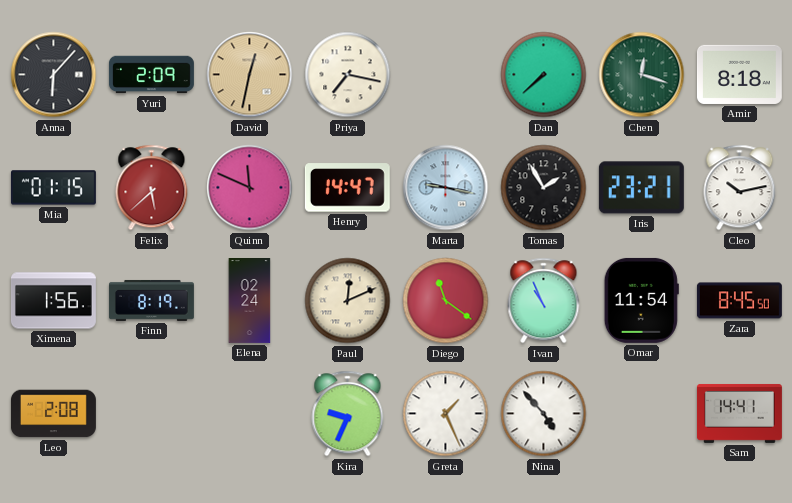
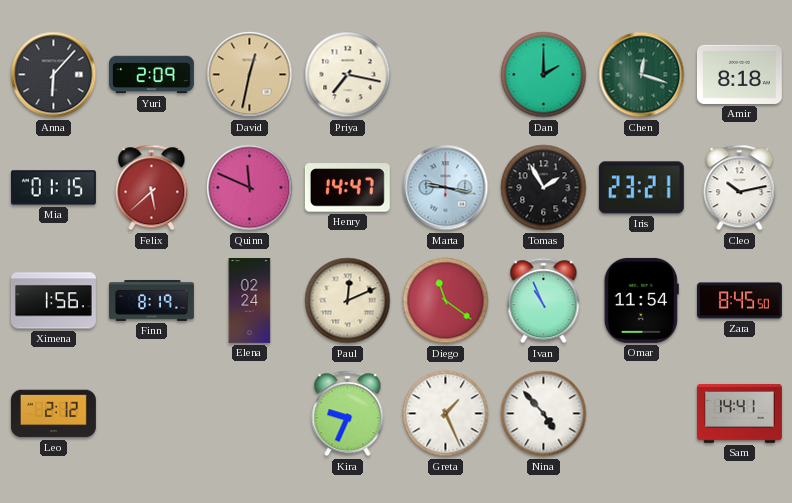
Dan: 7:38 -> 2:00
Leo: 2:08 -> 2:12
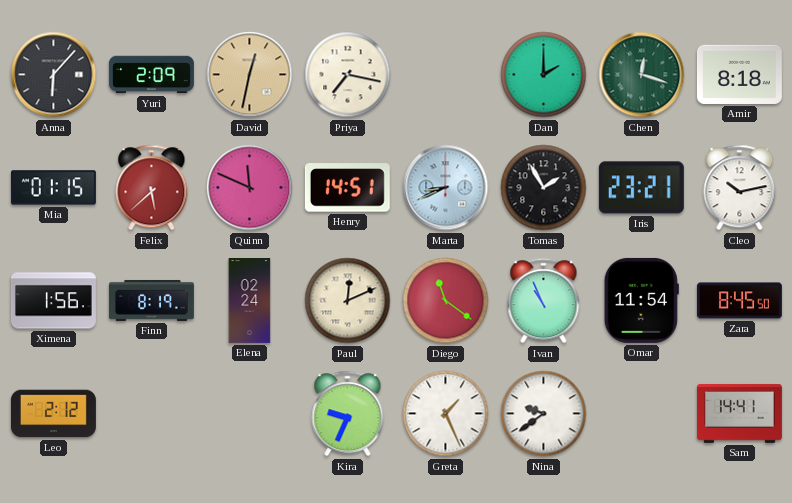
Henry: 14:47 -> 14:51
Marta: 9:17 -> 8:41
Nina: 4:53 -> 9:39
